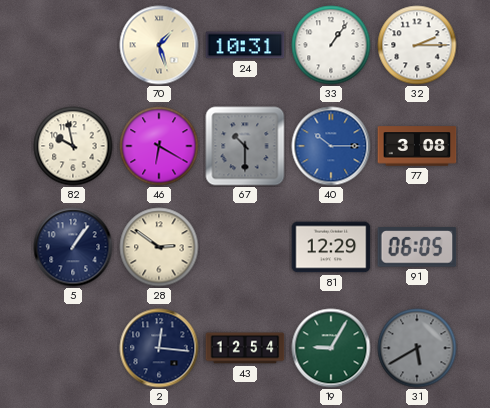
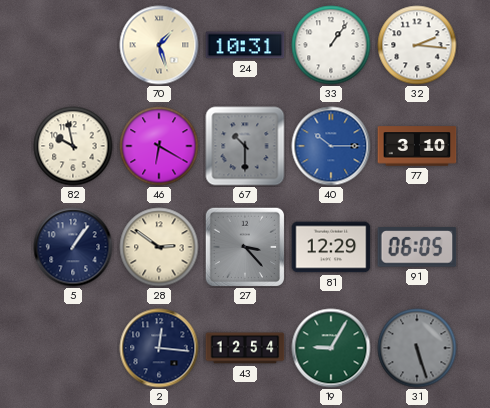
32: 2:15 -> 2:16
77: 3:08 -> 3:10
27: none -> 3:23
31: 5:40 -> 5:27
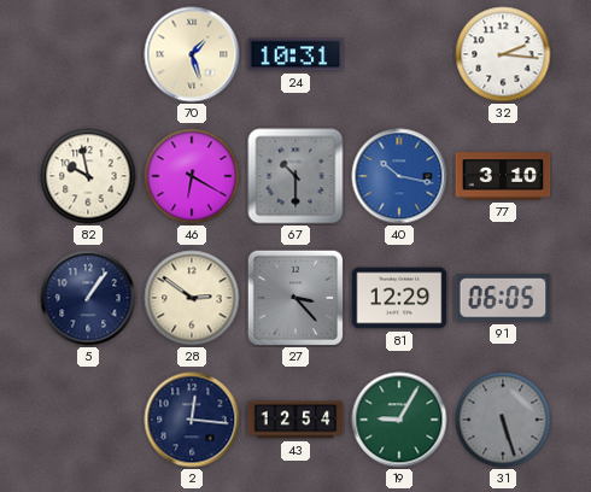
33: 1:06 -> none
40: 10:15 -> 10:17
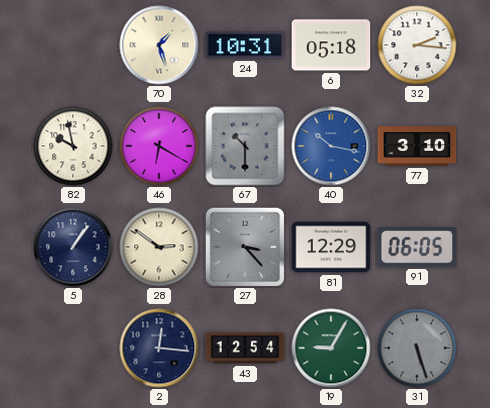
6: none -> 05:18
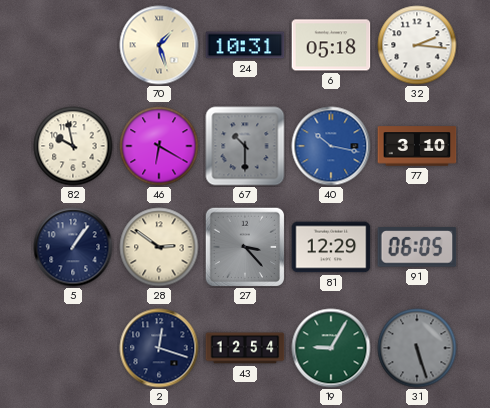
2: 12:16 -> 12:18
